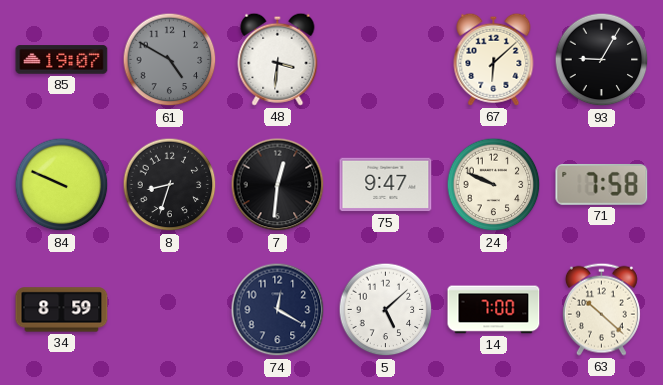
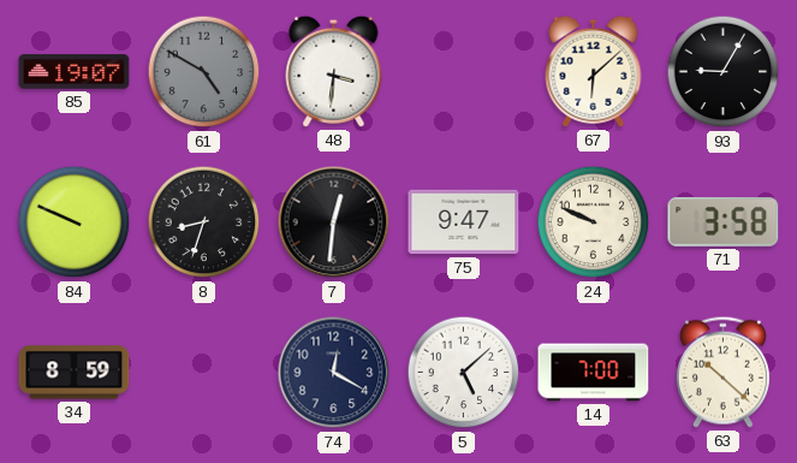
71: 7:58 -> 3:58
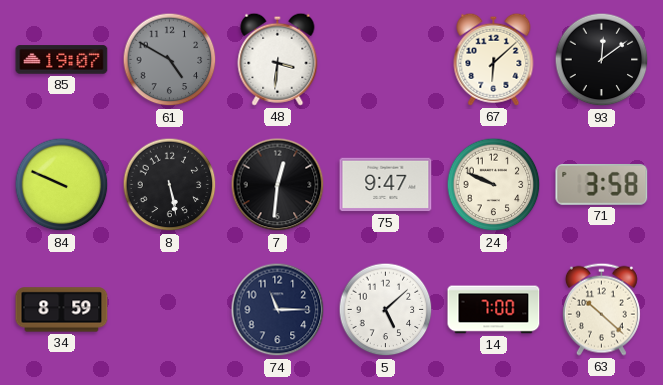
93: 9:05 -> 12:09
8: 8:33 -> 5:28
74: 12:20 -> 11:15
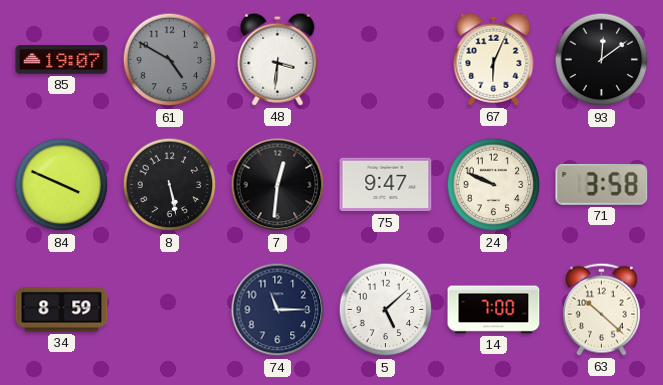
67: 6:08 -> 6:04
84: 9:49 -> 3:49
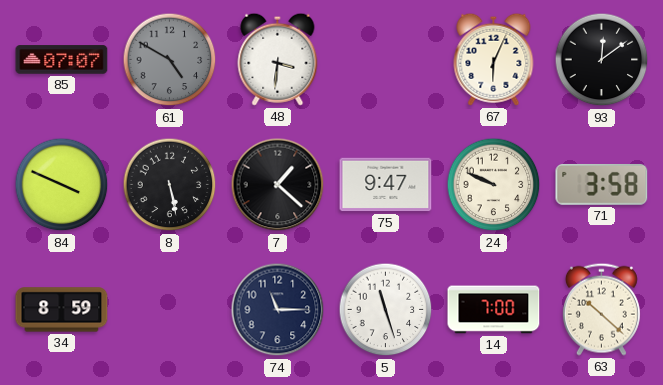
85: 19:07 -> 07:07
7: 12:31 -> 1:22
5: 5:08 -> 11:27
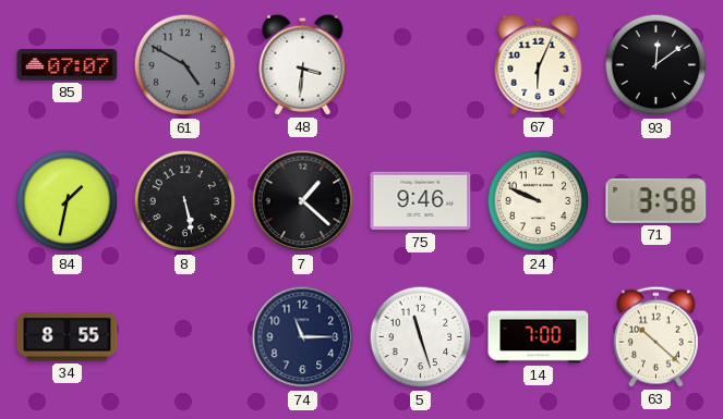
84: 3:49 -> 1:32
75: 9:47 -> 9:46
34: 8:59 -> 8:55
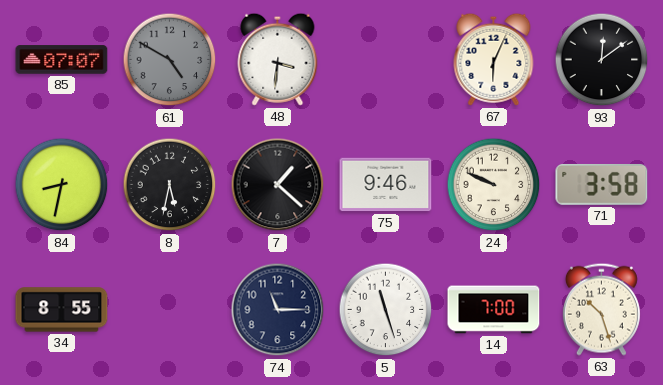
84: 1:32 -> 8:32
8: 5:28 -> 5:32
63: 10:22 -> 10:27
